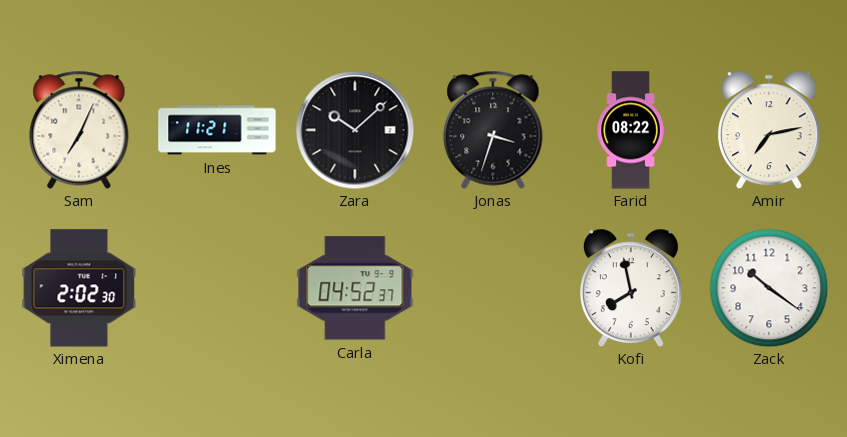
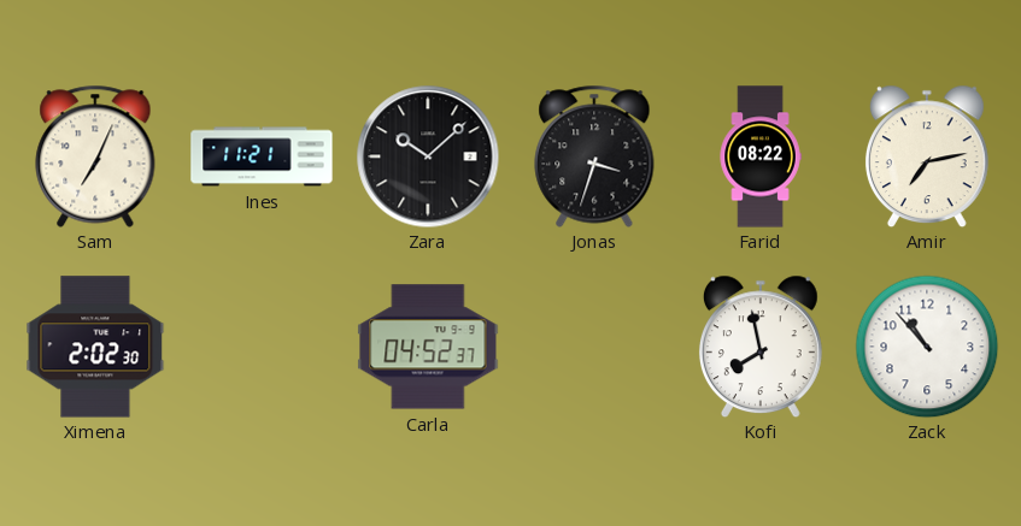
Zack: 10:21 -> 10:53
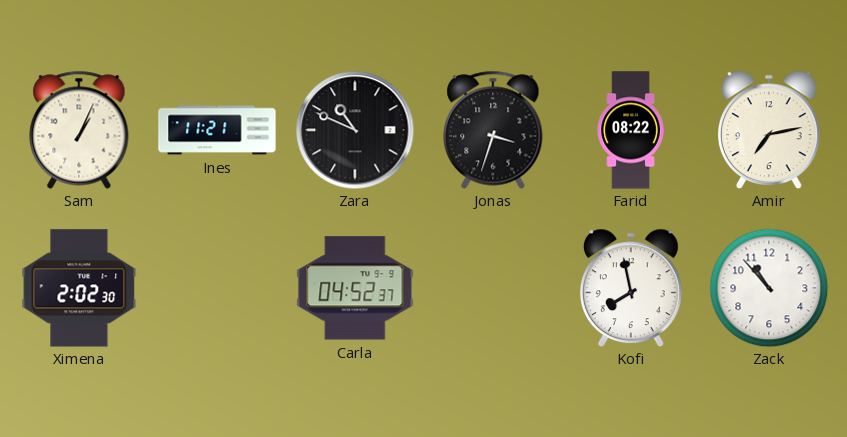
Sam: 7:04 -> 1:04
Zara: 10:08 -> 10:49
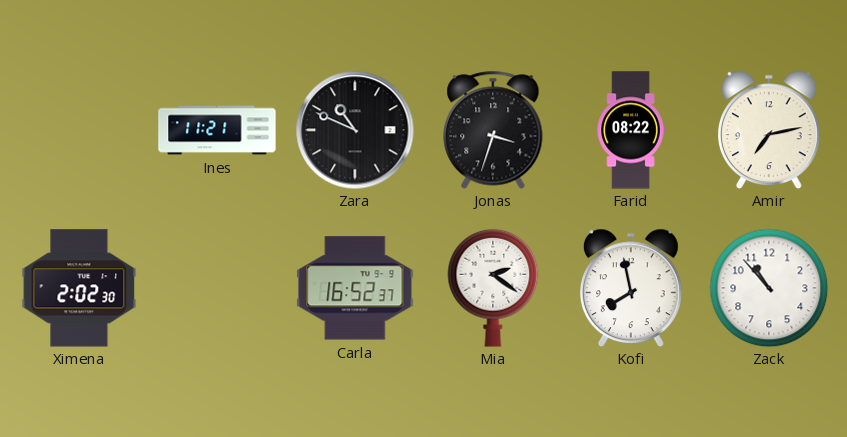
Sam: 1:04 -> none
Carla: 04:52 -> 16:52
Mia: none -> 2:21
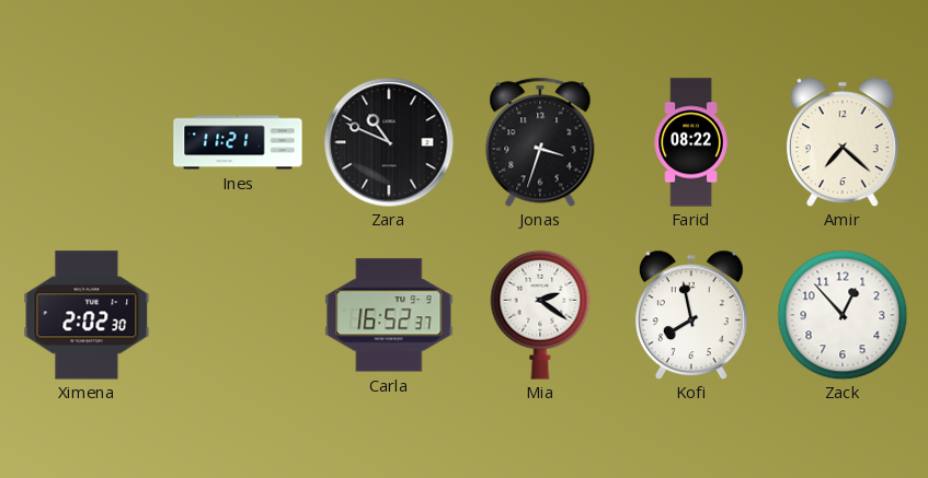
Amir: 7:13 -> 7:22
Zack: 10:53 -> 12:53
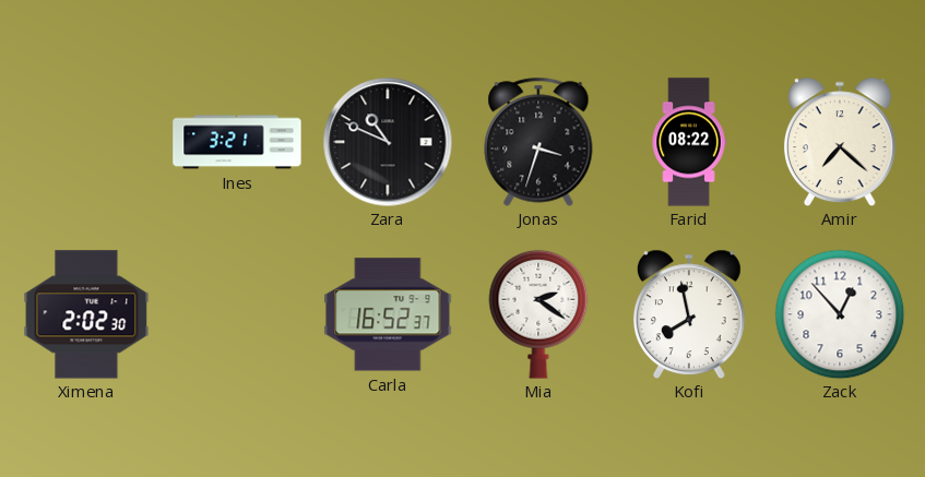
Ines: 11:21 -> 3:21
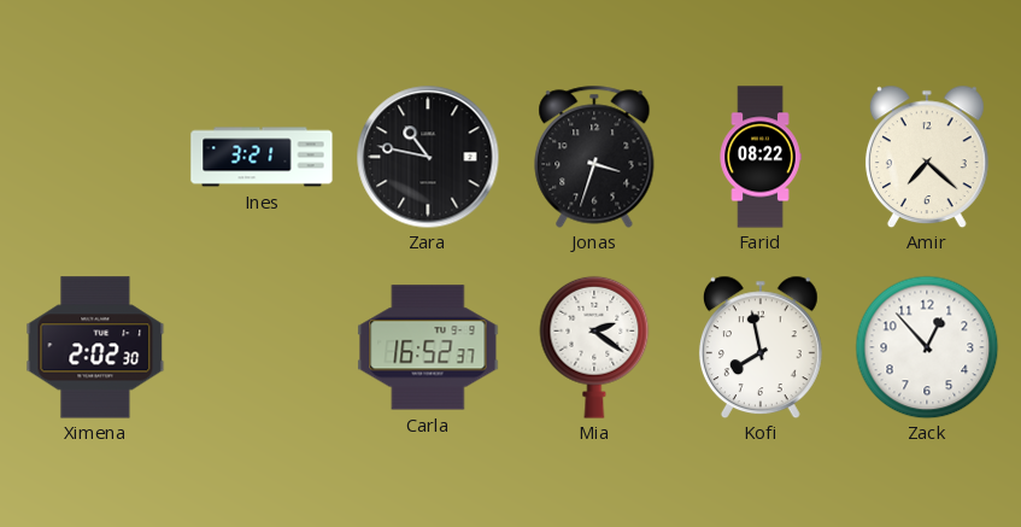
Zara: 10:49 -> 10:47
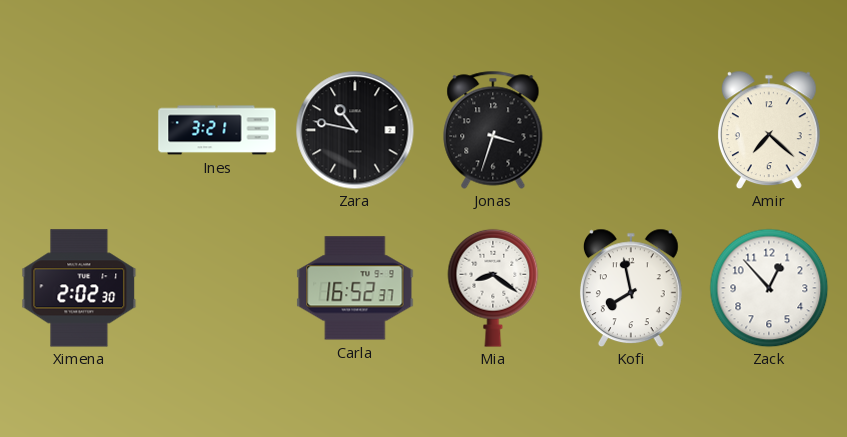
Farid: 08:22 -> none
Mia: 2:21 -> 8:21
